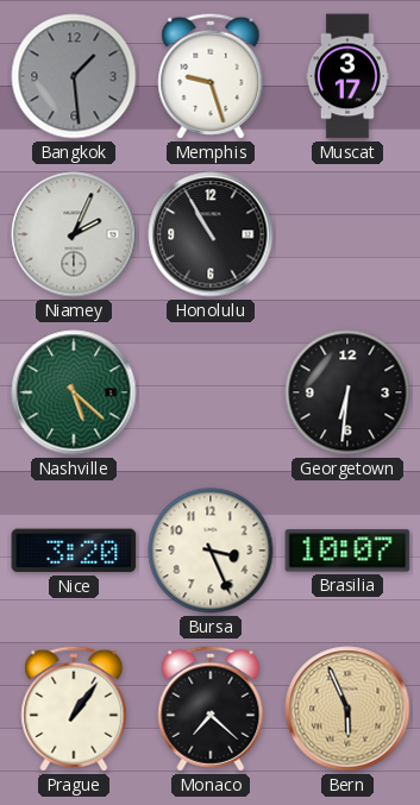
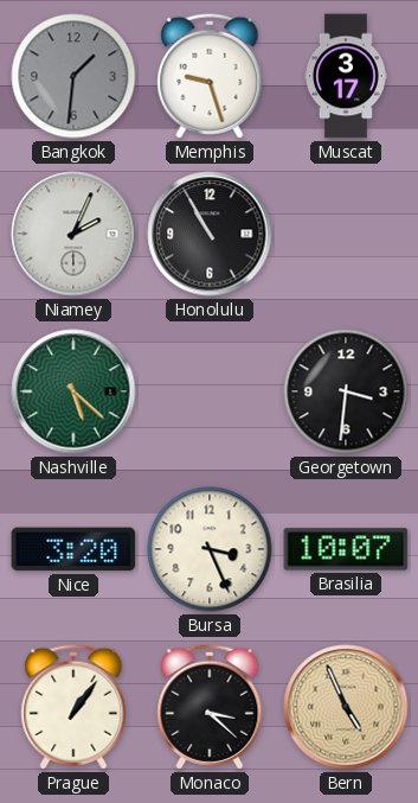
Bangkok: 1:29 -> 1:31
Georgetown: 6:31 -> 3:31
Monaco: 7:22 -> 3:22
Bern: 5:56 -> 4:56
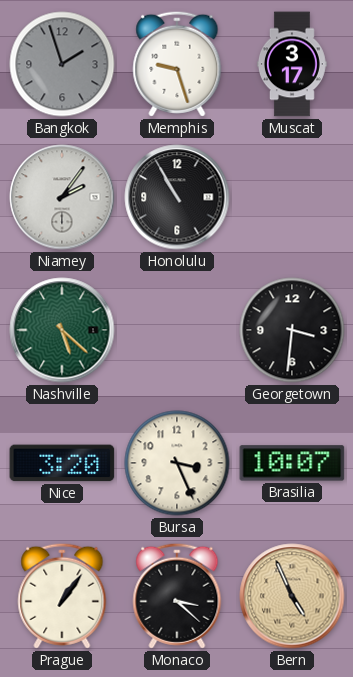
Bangkok: 1:31 -> 1:57
Niamey: 2:04 -> 2:06
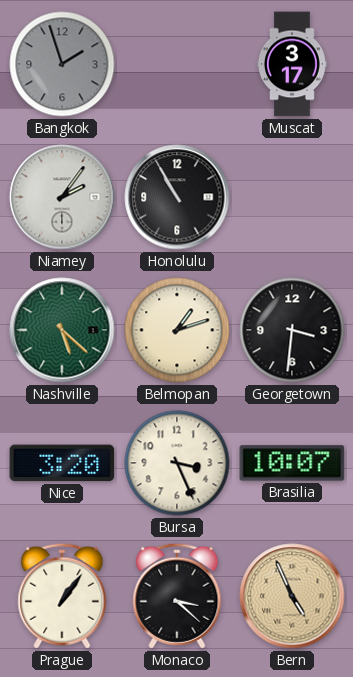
Memphis: 9:27 -> none
Belmopan: none -> 1:12
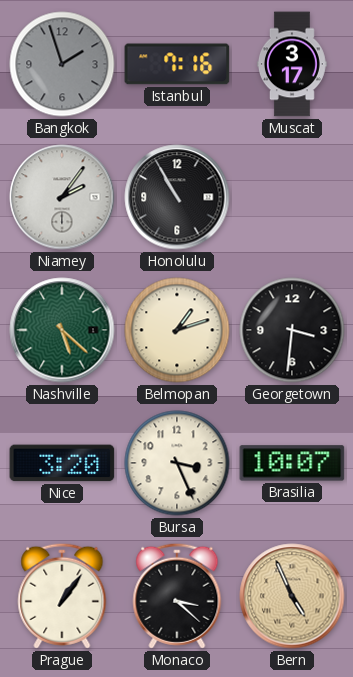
Istanbul: none -> 7:16
